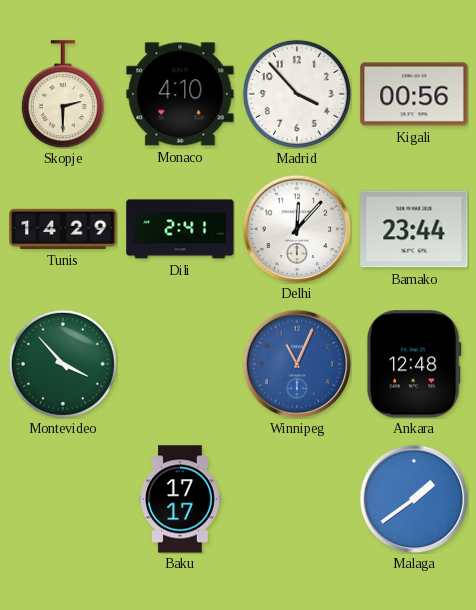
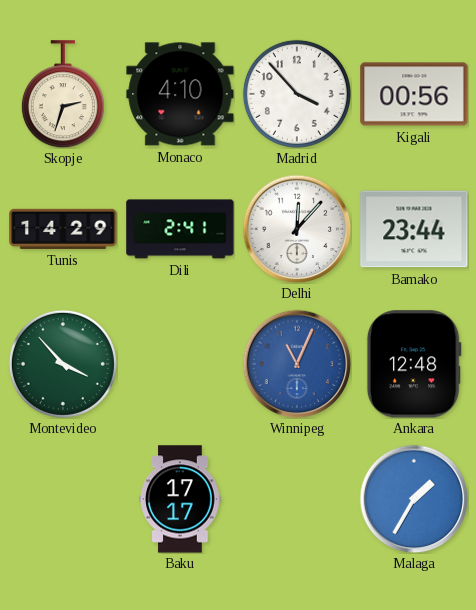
Skopje: 2:30 -> 2:33
Malaga: 1:39 -> 1:35
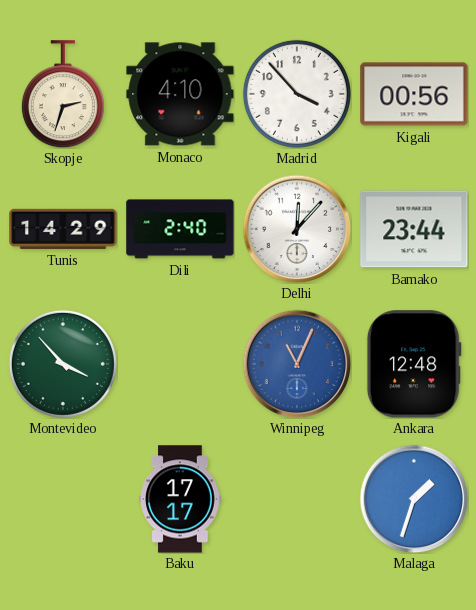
Dili: 2:41 -> 2:40
Malaga: 1:35 -> 1:33
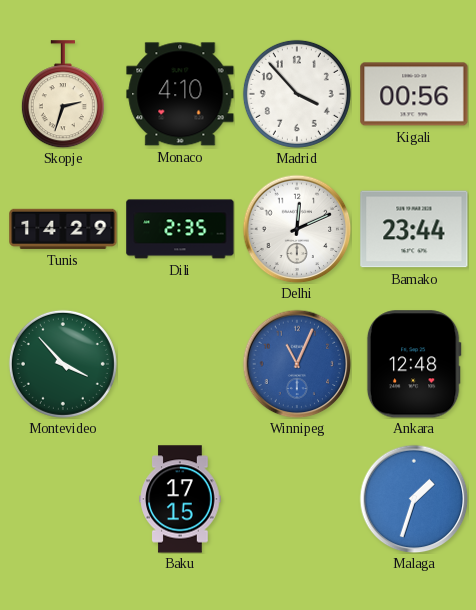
Dili: 2:40 -> 2:35
Delhi: 12:07 -> 12:11
Baku: 17:17 -> 17:15
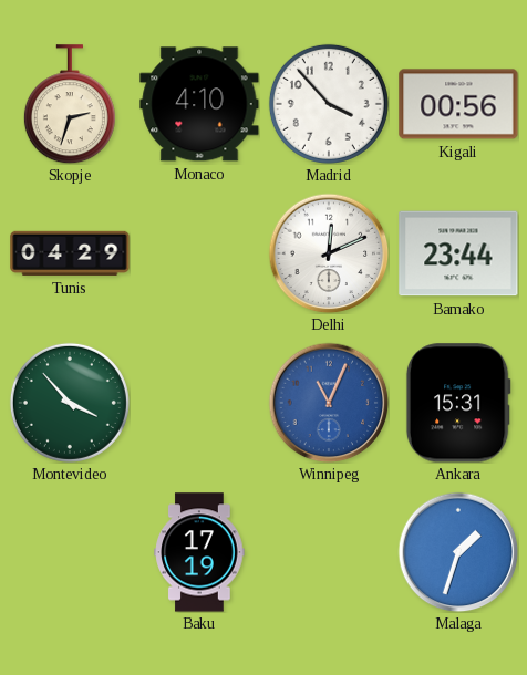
Tunis: 14:29 -> 04:29
Dili: 2:35 -> none
Ankara: 12:48 -> 15:31
Baku: 17:15 -> 17:19
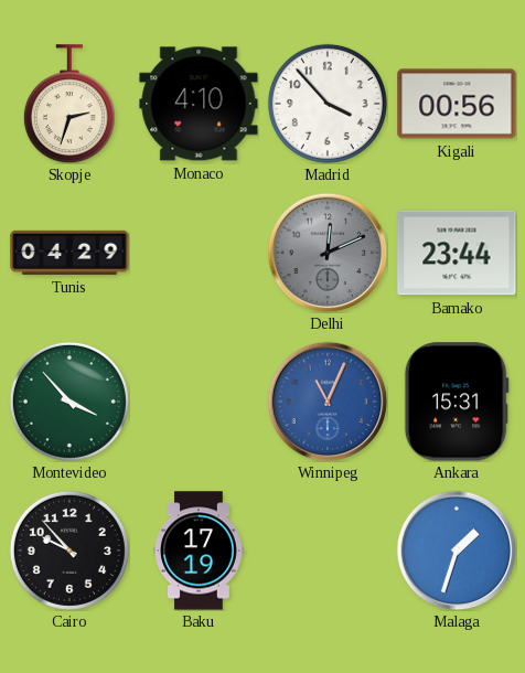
Delhi dial: white -> grey
Cairo: none -> 9:53
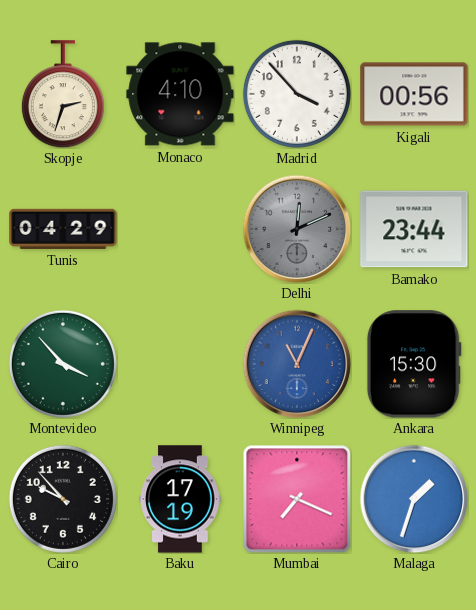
Ankara: 15:31 -> 15:30
Mumbai: none -> 7:19
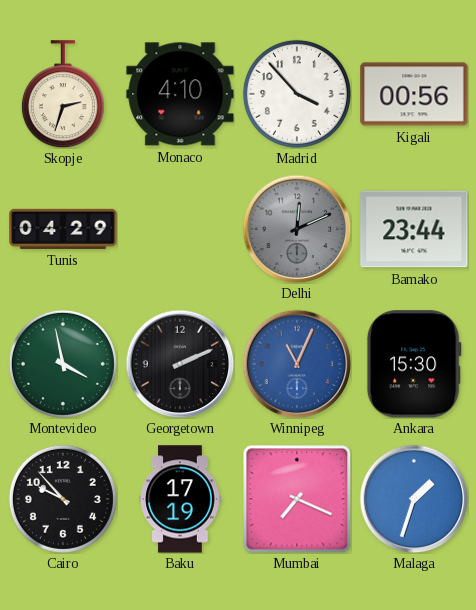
Montevideo: 3:53 -> 3:58
Georgetown: none -> 2:11
